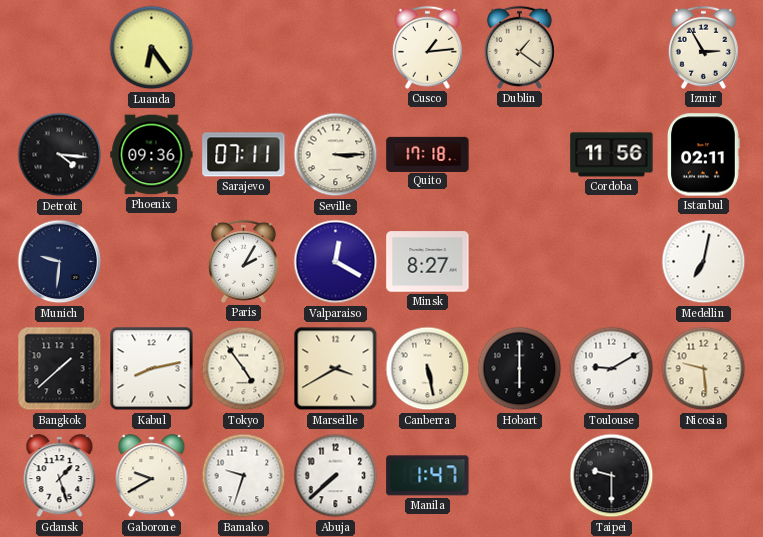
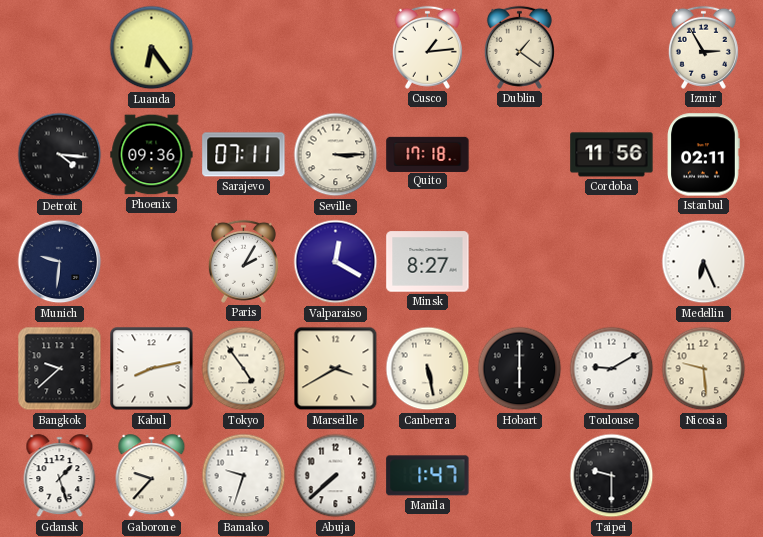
Medellin: 7:02 -> 6:26
Bangkok: 1:38 -> 9:38
Gaborone: 9:40 -> 9:37
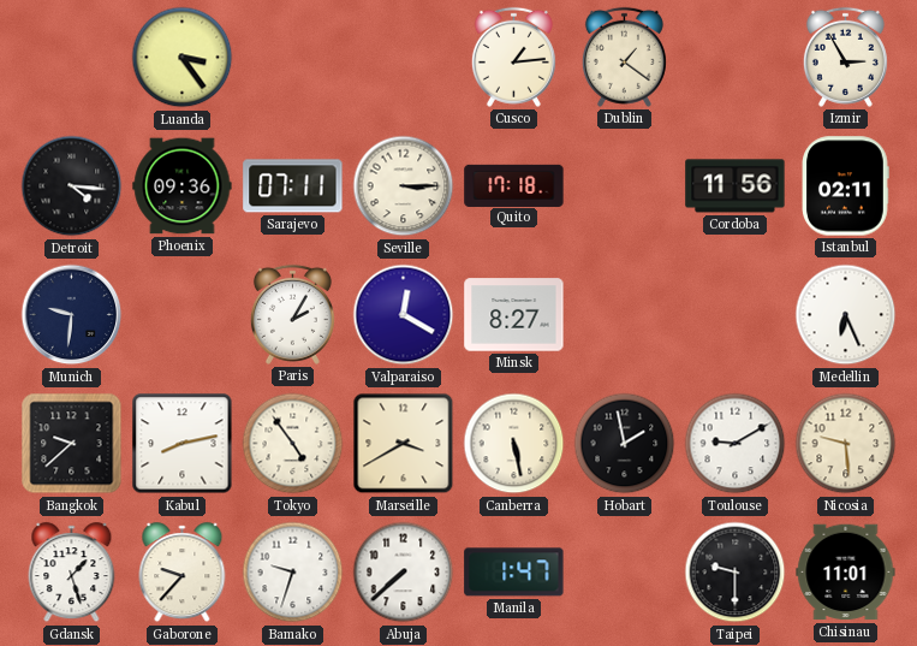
Luanda: 6:24 -> 3:24
Hobart: 6:00 -> 1:58
Chisinau: none -> 11:01
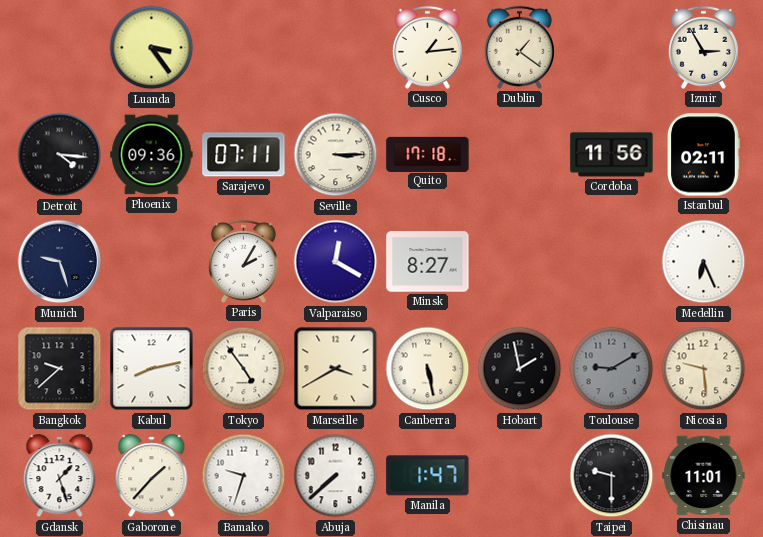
Munich: 9:31 -> 9:27
Toulouse dial: white -> grey
Gaborone: 9:37 -> 1:37
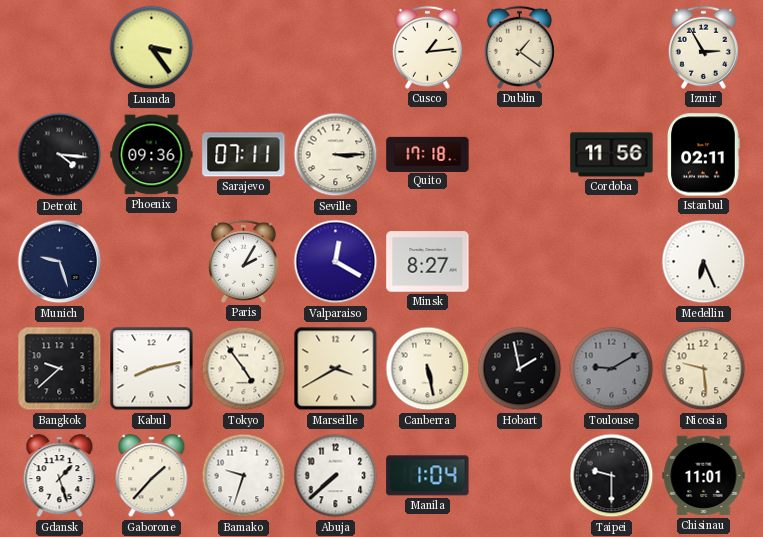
Manila: 1:47 -> 1:04
